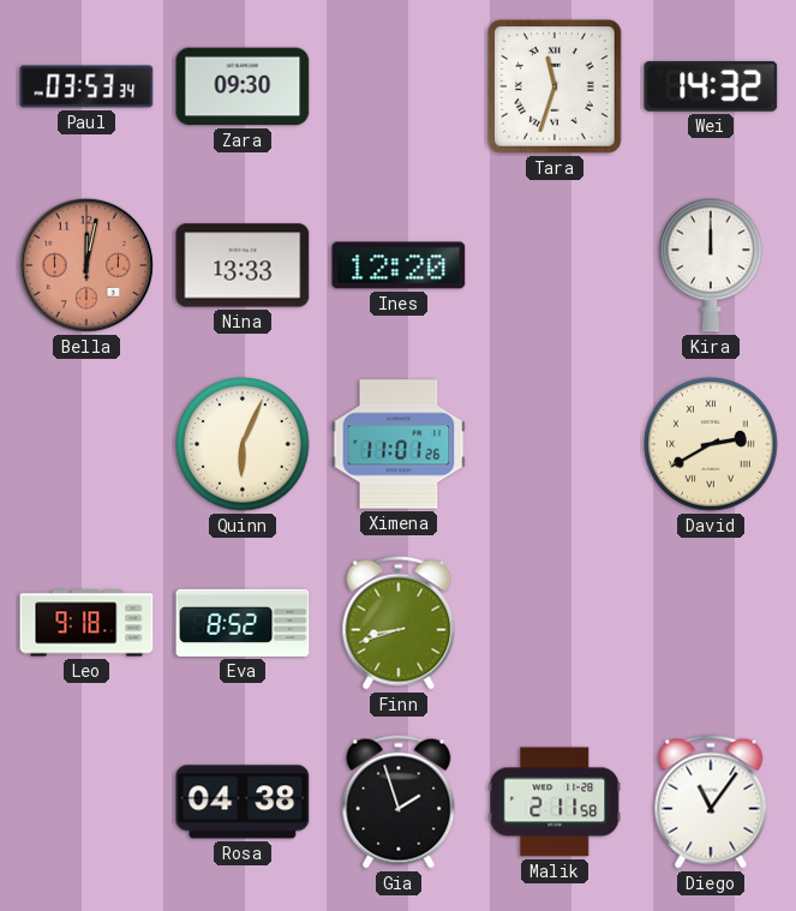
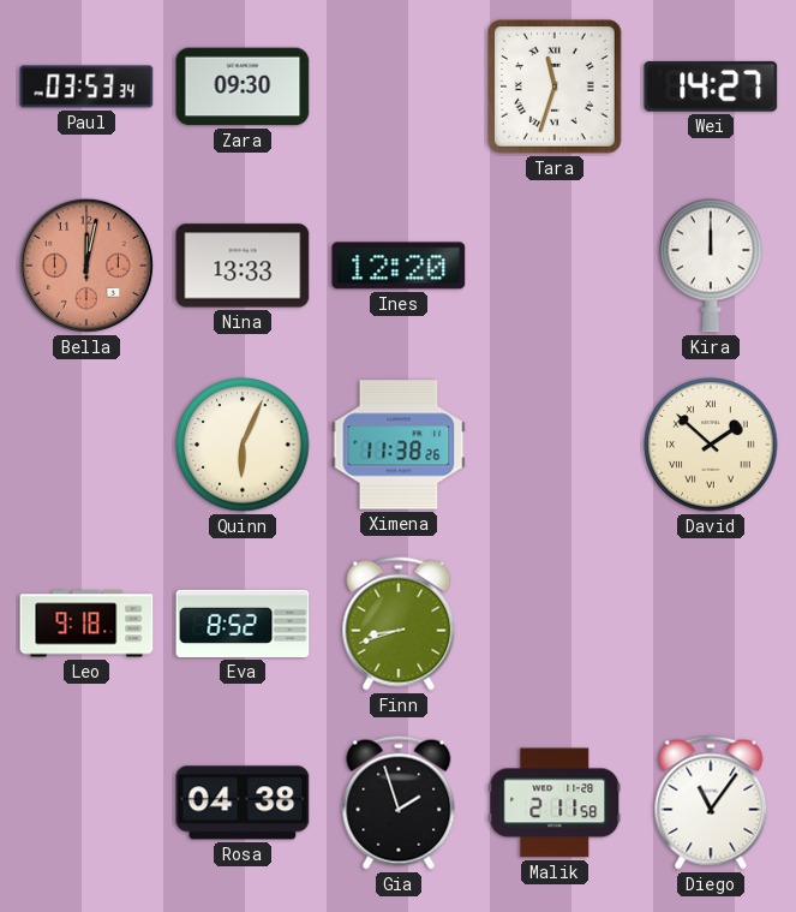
Wei: 14:32 -> 14:27
Ximena: 11:01 -> 11:38
David: 2:40 -> 1:52
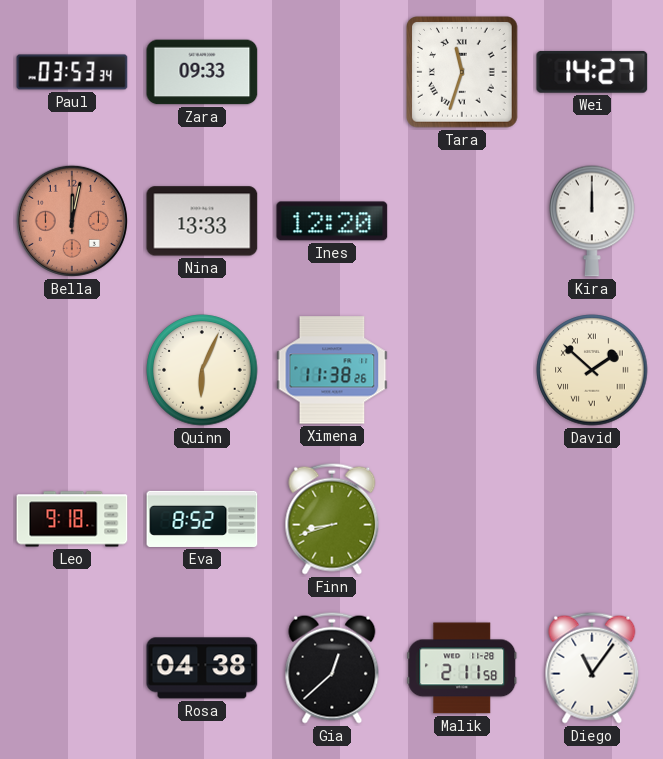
Zara: 09:30 -> 09:33
Gia: 1:57 -> 12:38
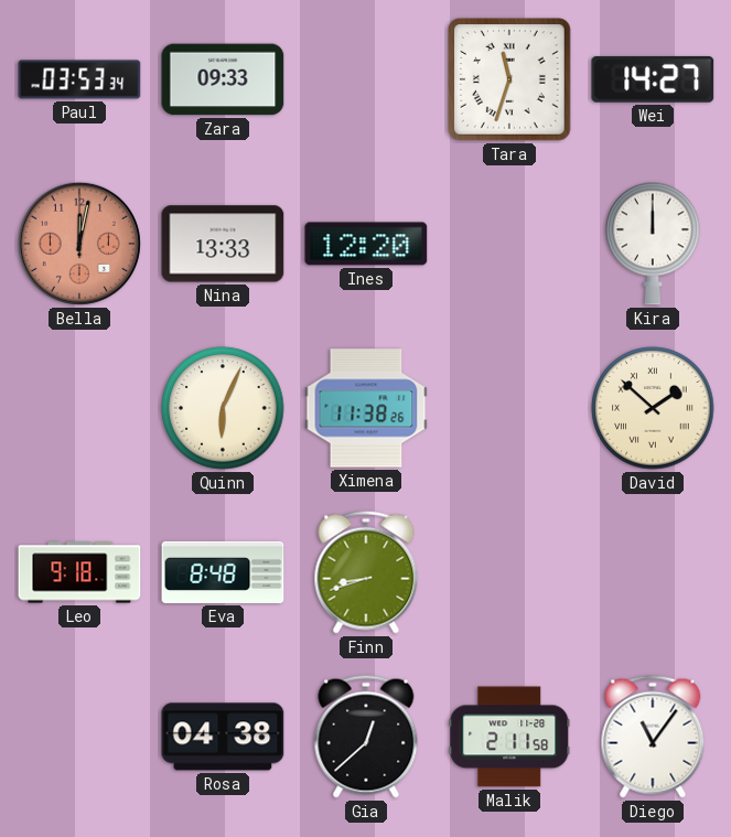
Eva: 8:52 -> 8:48
